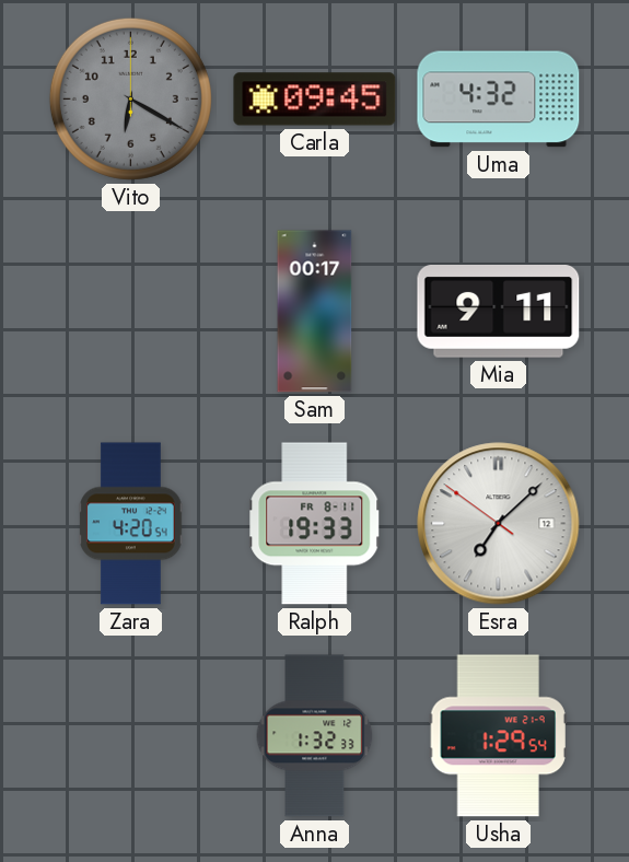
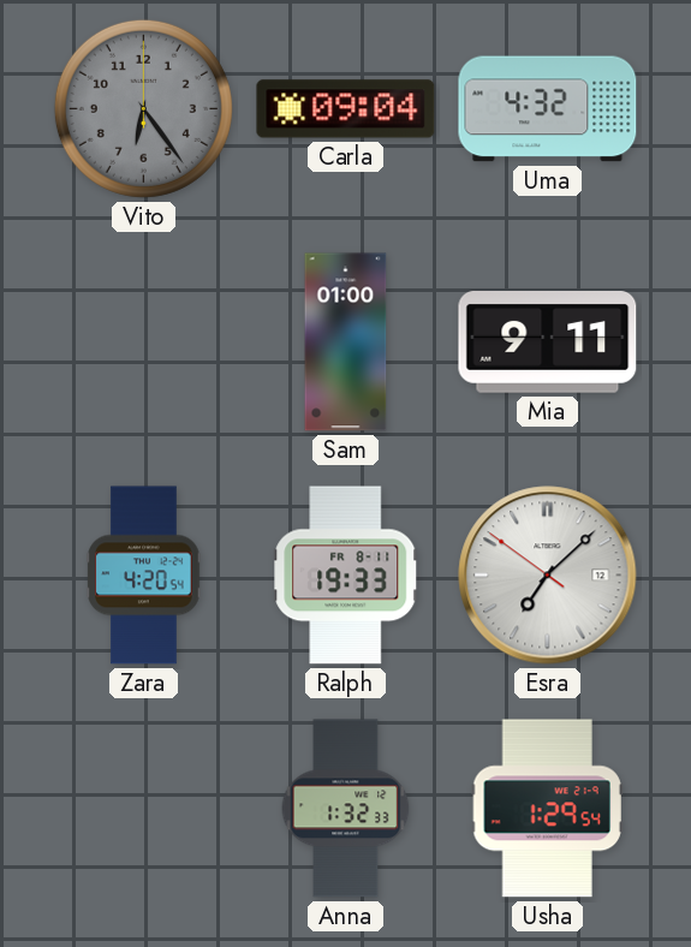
Vito: 6:20 -> 6:24
Carla: 09:45 -> 09:04
Sam: 00:17 -> 01:00
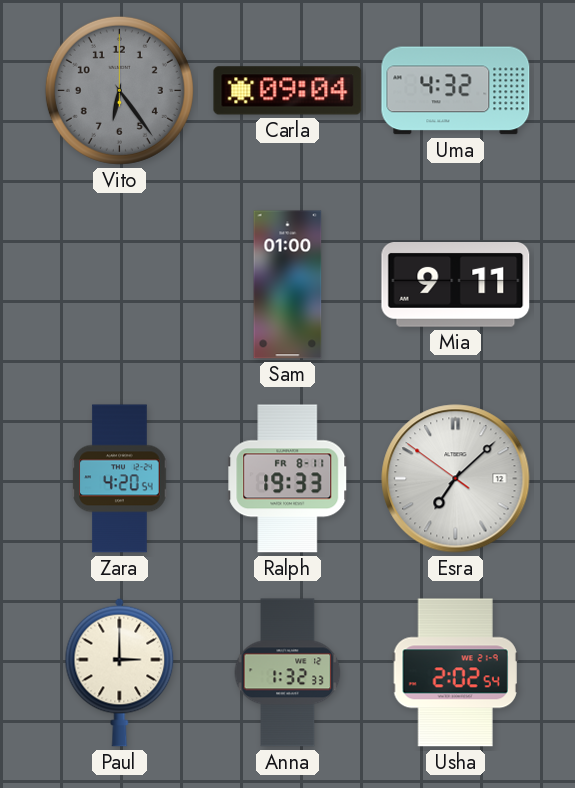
Paul: none -> 3:00
Usha: 1:29 -> 2:02
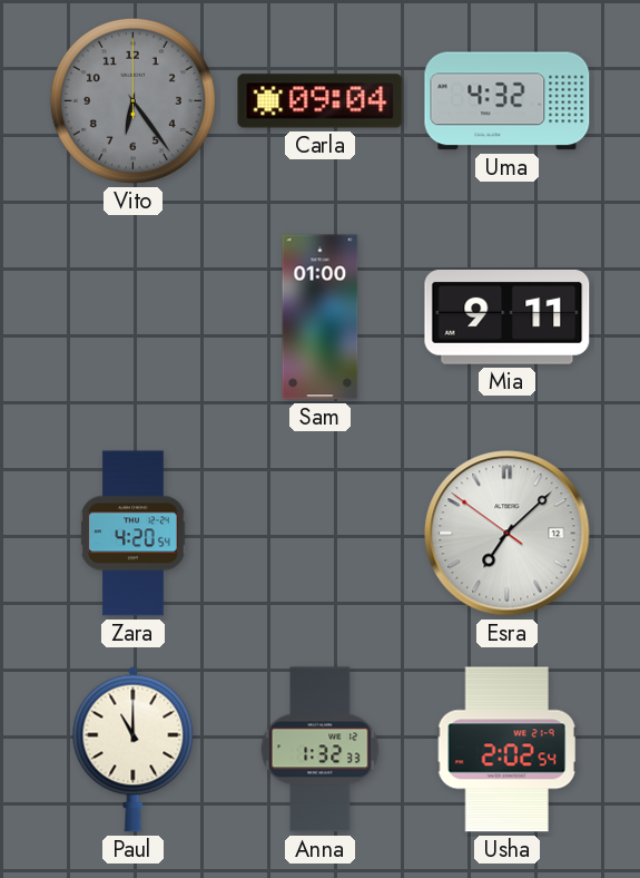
Ralph: 19:33 -> none
Paul: 3:00 -> 11:00
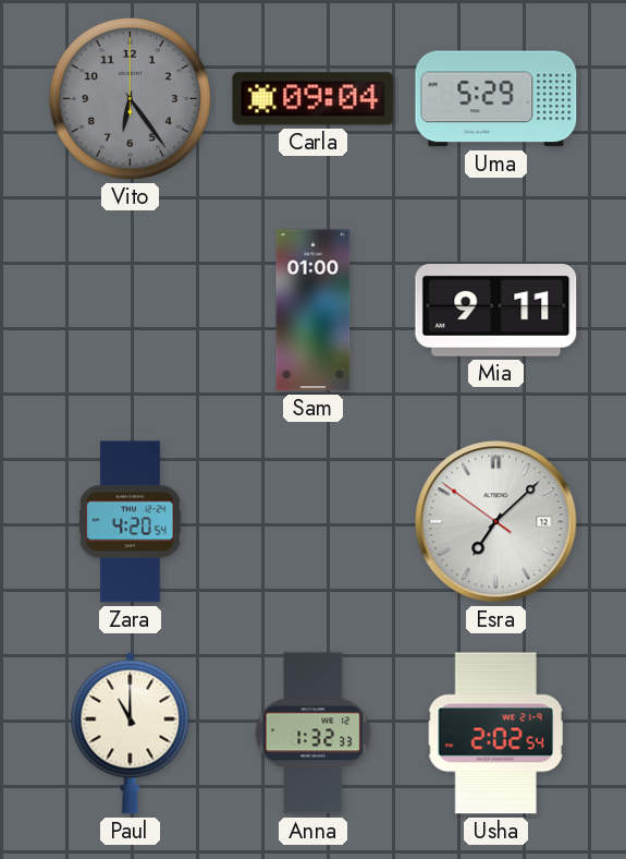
Uma: 4:32 -> 5:29
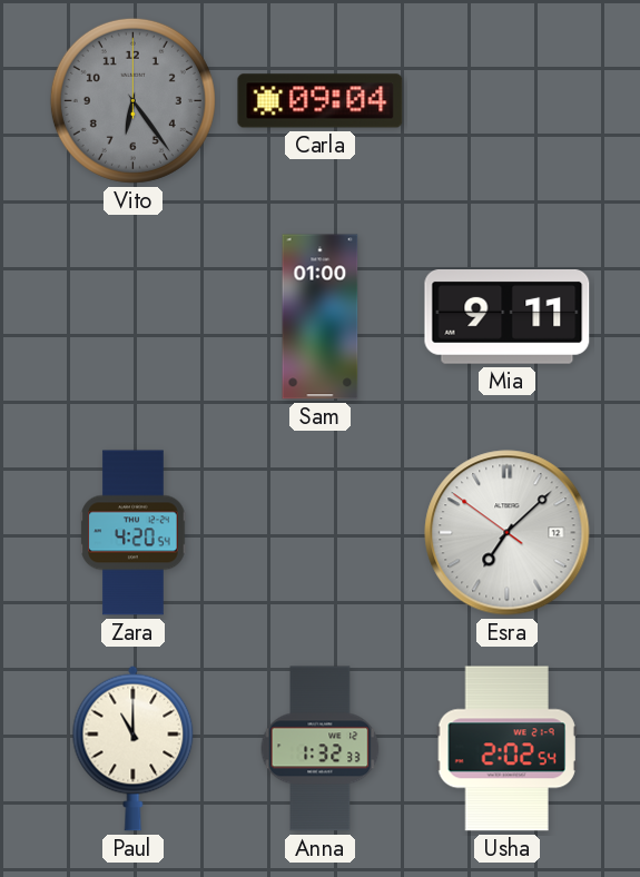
Uma: 5:29 -> none
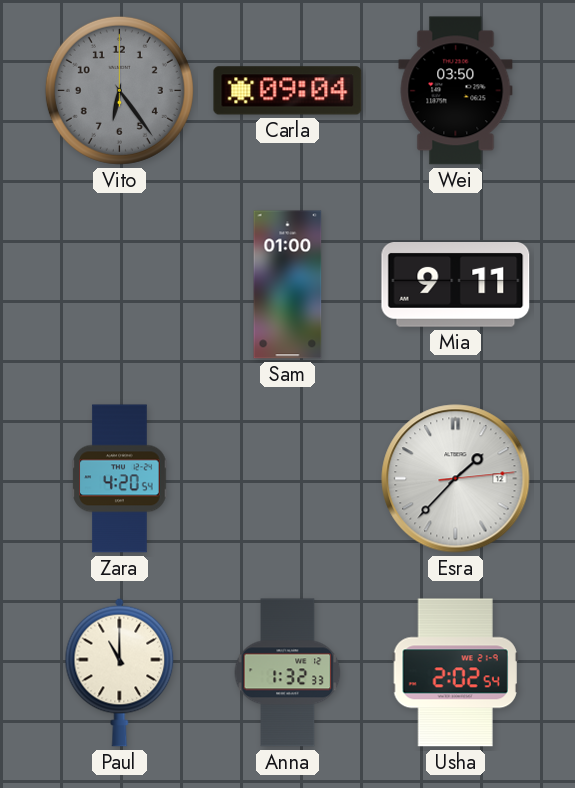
Wei: none -> 03:50
Esra: 7:07 -> 1:37
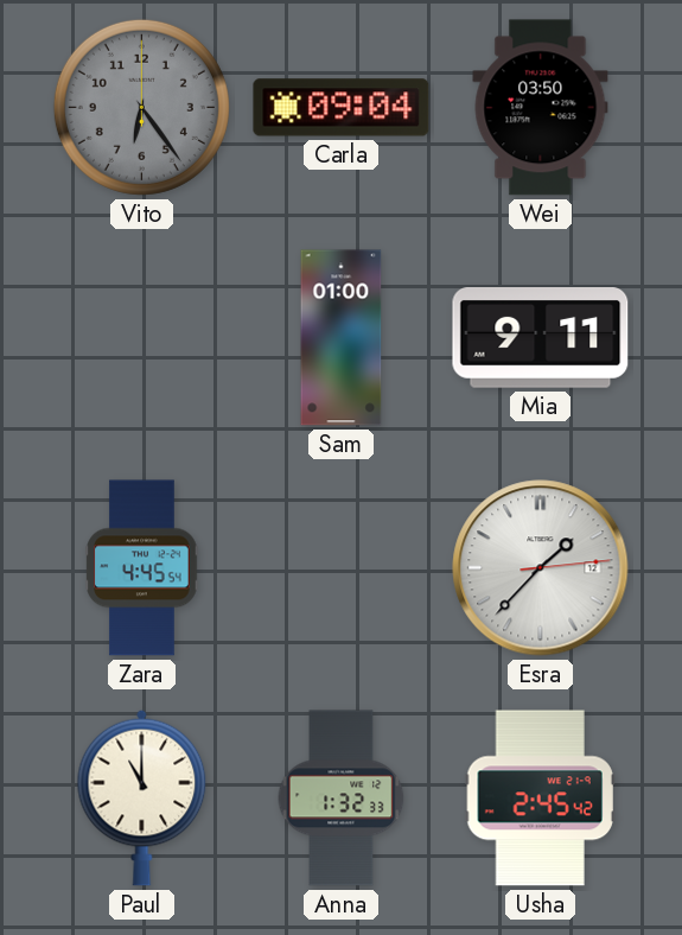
Zara: 4:20 -> 4:45
Usha: 2:02 -> 2:45
